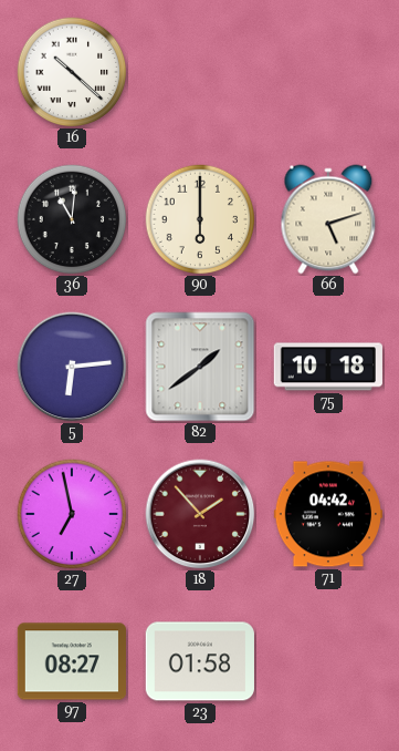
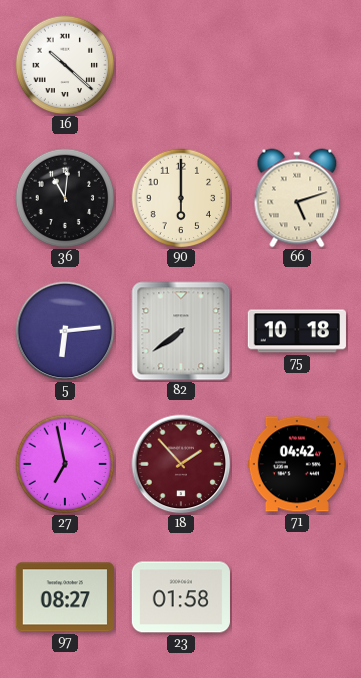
82: 1:39 -> 7:39
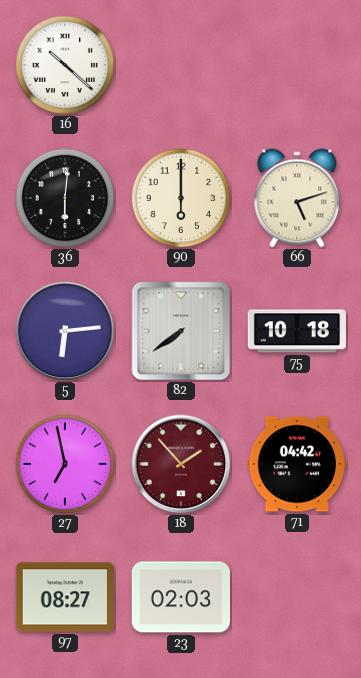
36: 11:01 -> 6:01
23: 01:58 -> 02:03
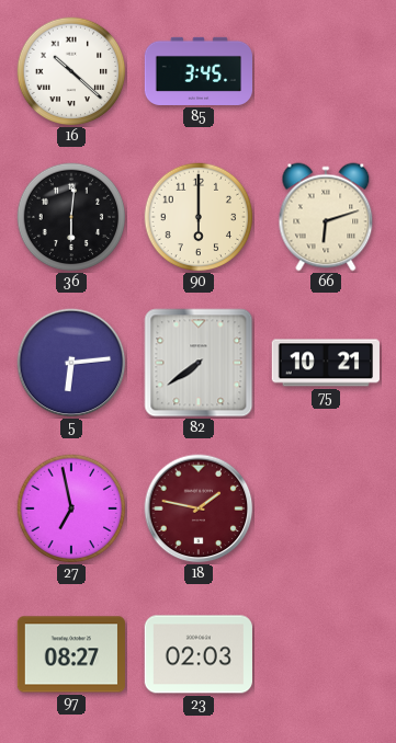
85: none -> 3:45
66: 5:12 -> 6:12
75: 10:18 -> 10:21
18: 1:53 -> 1:47
71: 04:42 -> none
